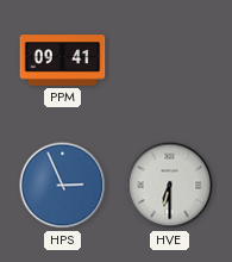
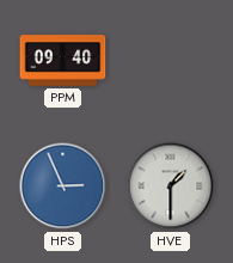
PPM: 09:41 -> 09:40
HVE: 6:30 -> 1:30
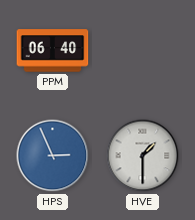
PPM: 09:40 -> 06:40
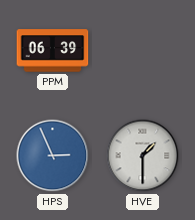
PPM: 06:40 -> 06:39
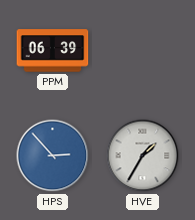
HPS: 2:56 -> 2:53
HVE: 1:30 -> 1:35
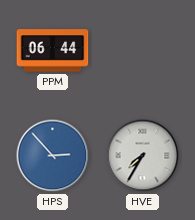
PPM: 06:39 -> 06:44
HVE: 1:35 -> 7:35
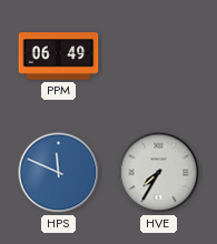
PPM: 06:44 -> 06:49
HPS: 2:53 -> 11:49
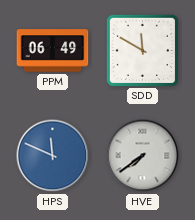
SDD: none -> 11:50
HVE: 7:35 -> 7:39
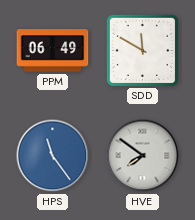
HPS: 11:49 -> 11:24
HVE: 7:39 -> 7:51
